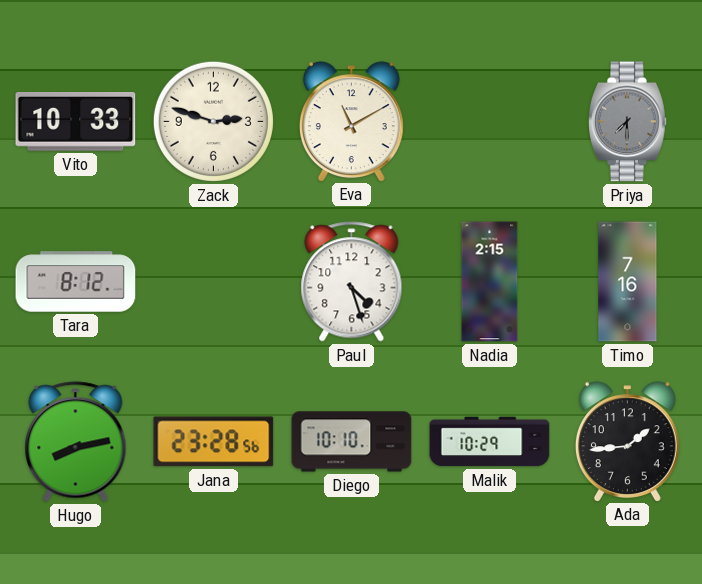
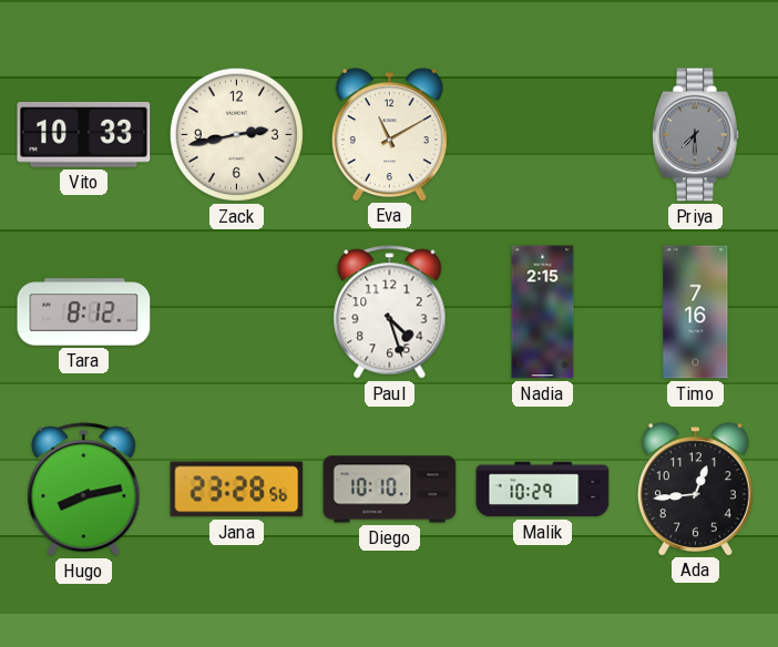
Zack: 2:48 -> 2:43
Ada: 1:44 -> 12:44
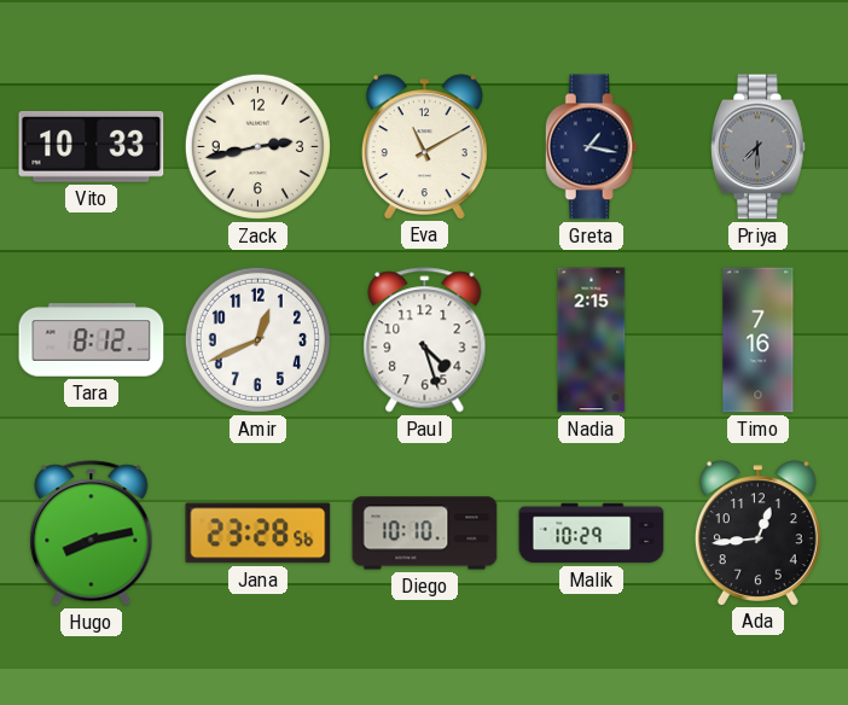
Greta: none -> 1:17
Amir: none -> 12:41
